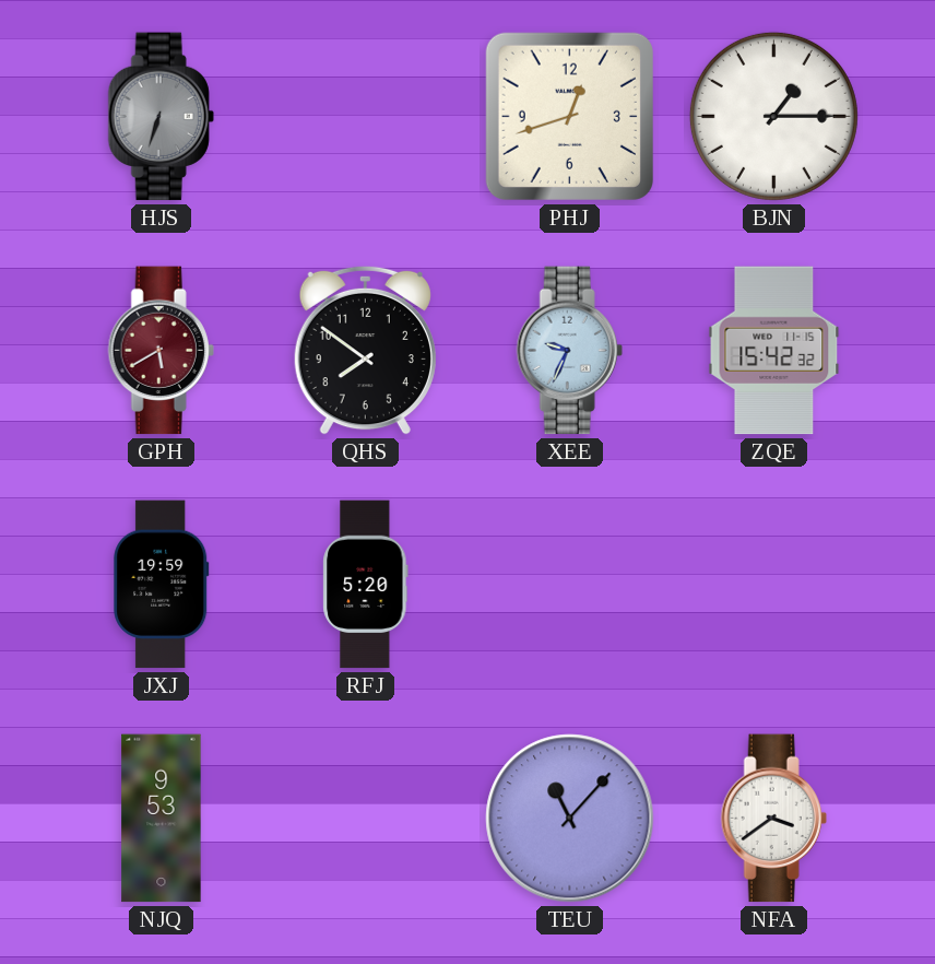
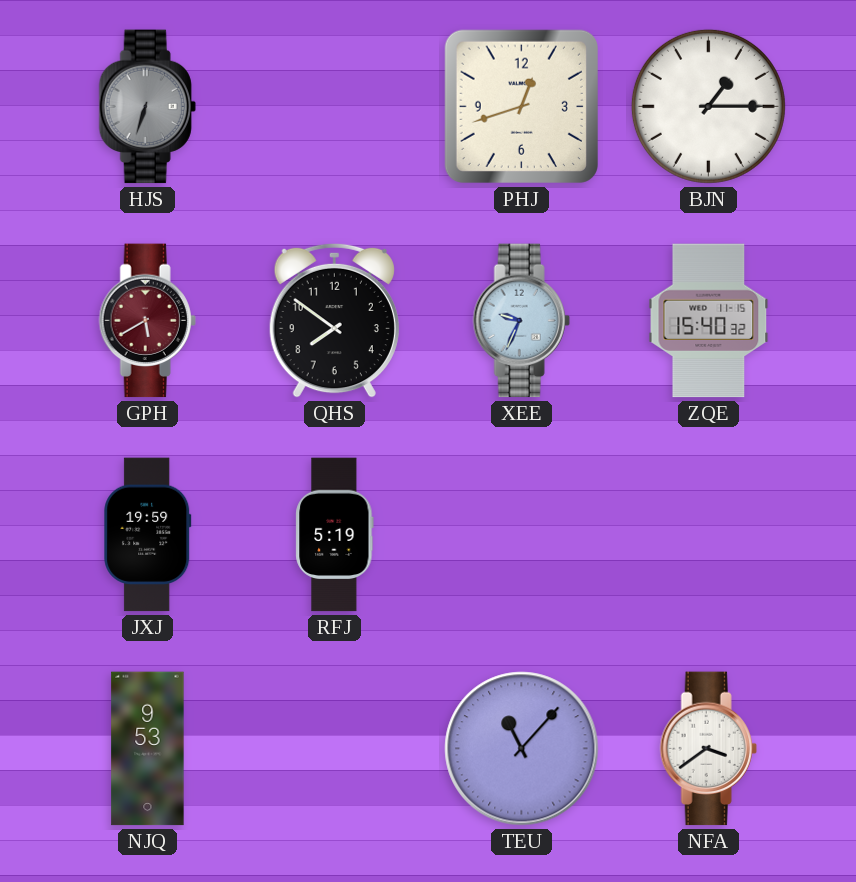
ZQE: 15:42 -> 15:40
RFJ: 5:20 -> 5:19
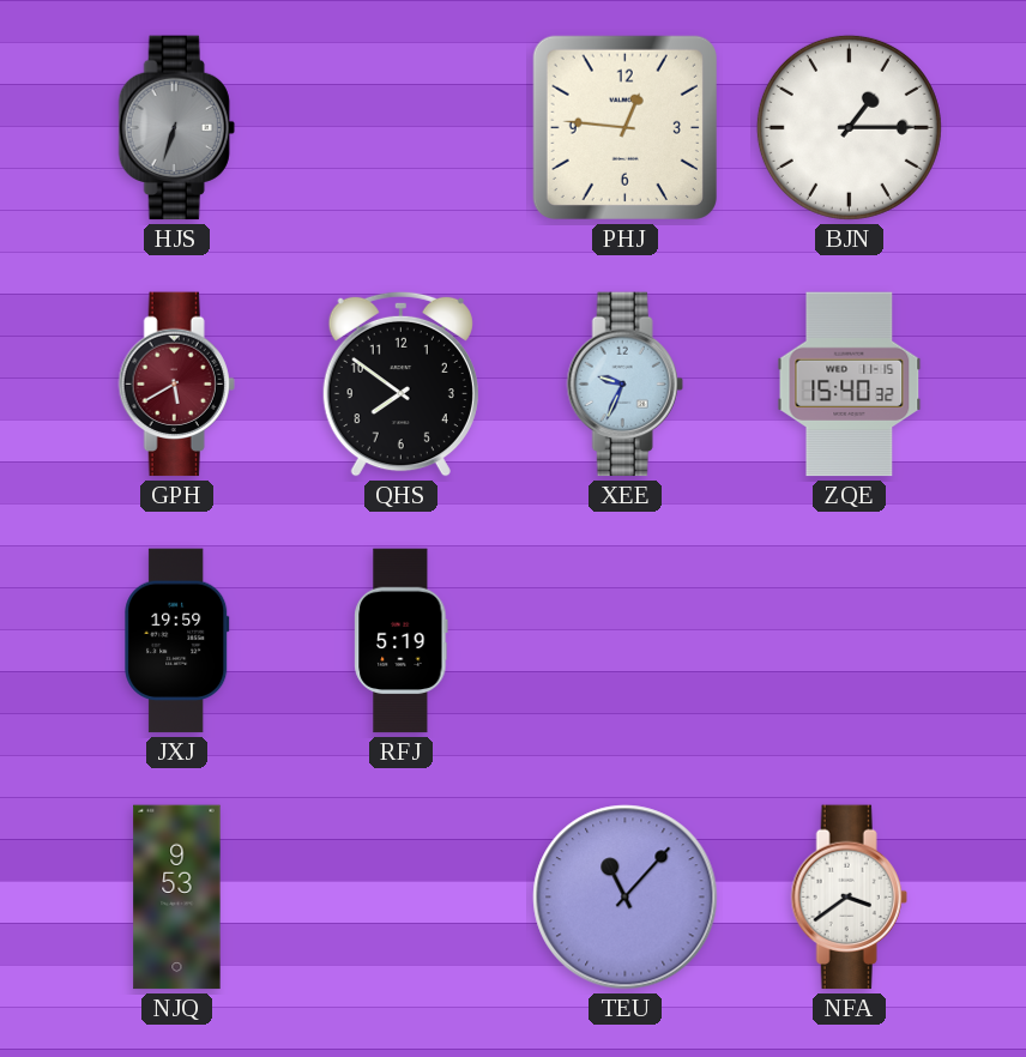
PHJ: 12:42 -> 12:46
